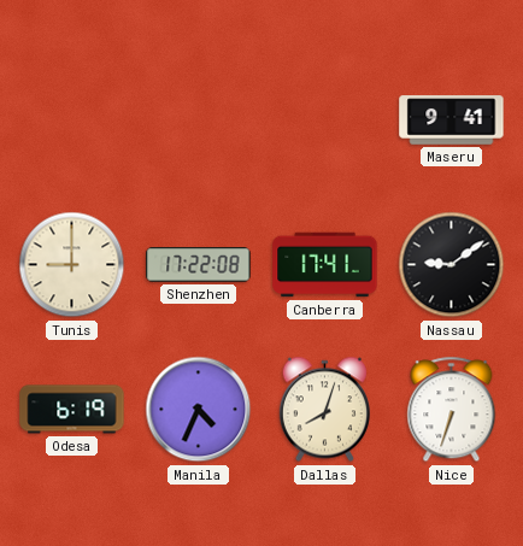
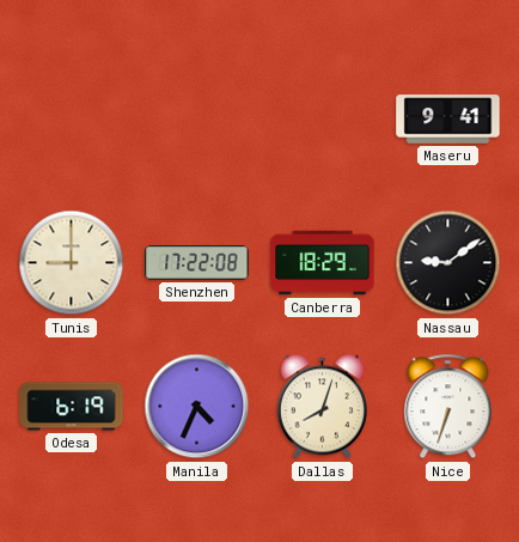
Canberra: 17:41 -> 18:29
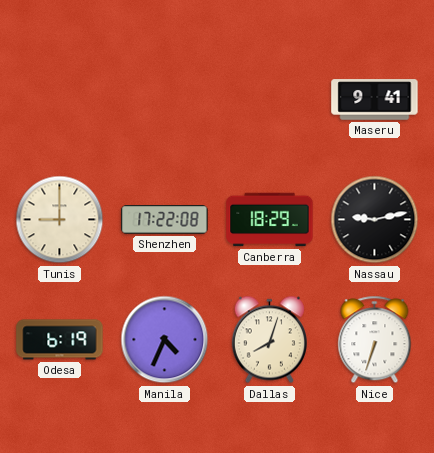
Nassau: 9:09 -> 9:13
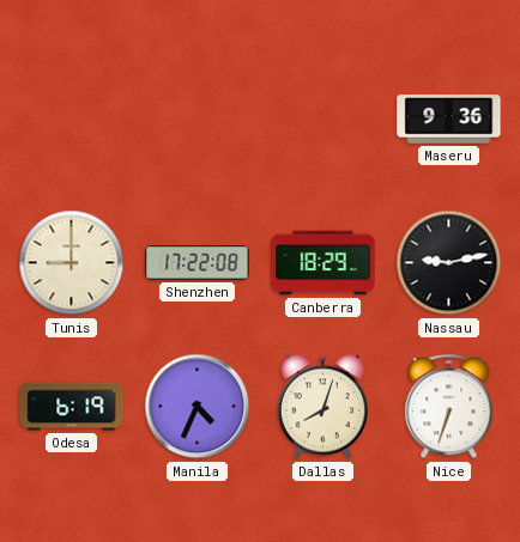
Maseru: 9:41 -> 9:36
